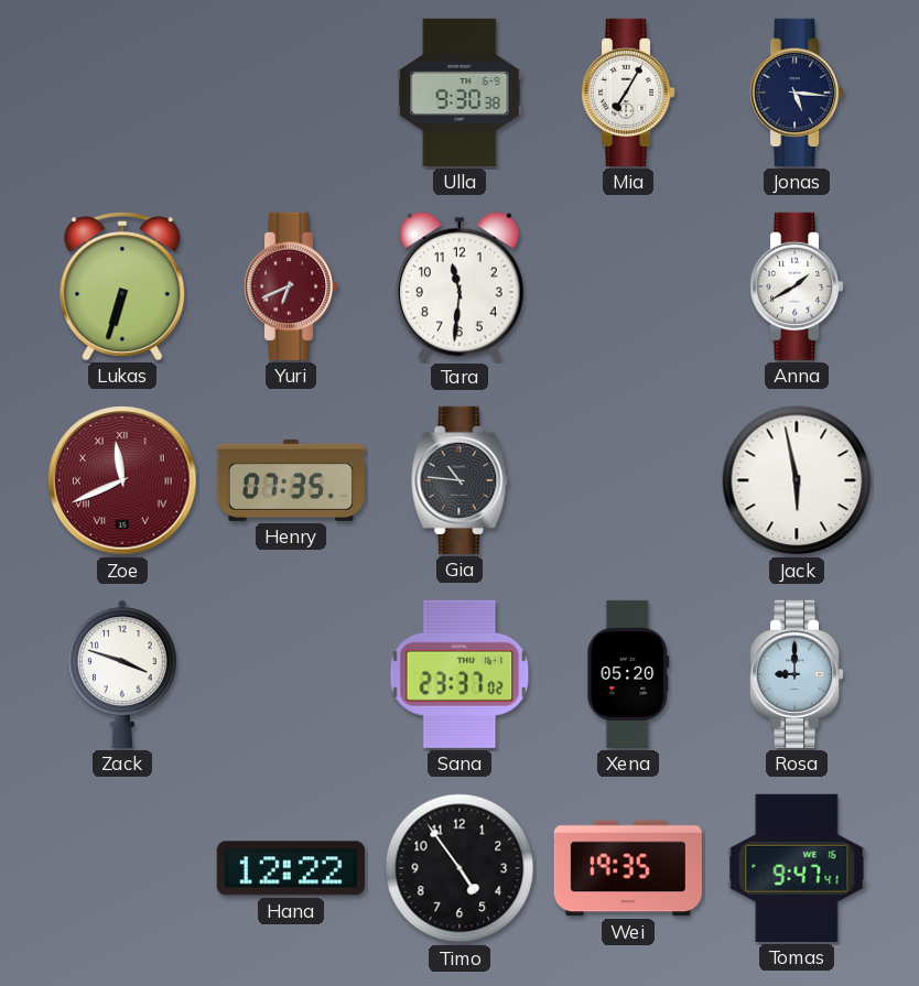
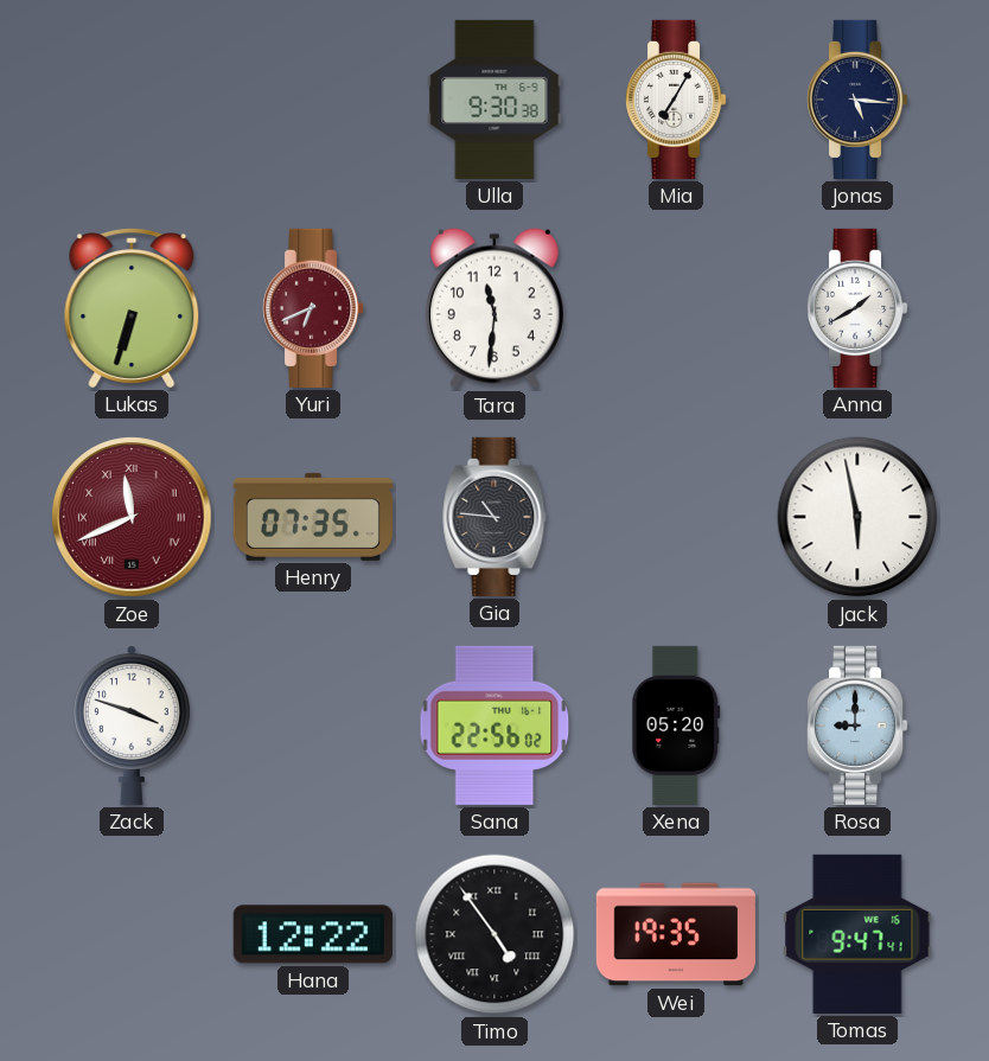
Sana: 23:37 -> 22:56
Timo numerals: Arabic -> Roman
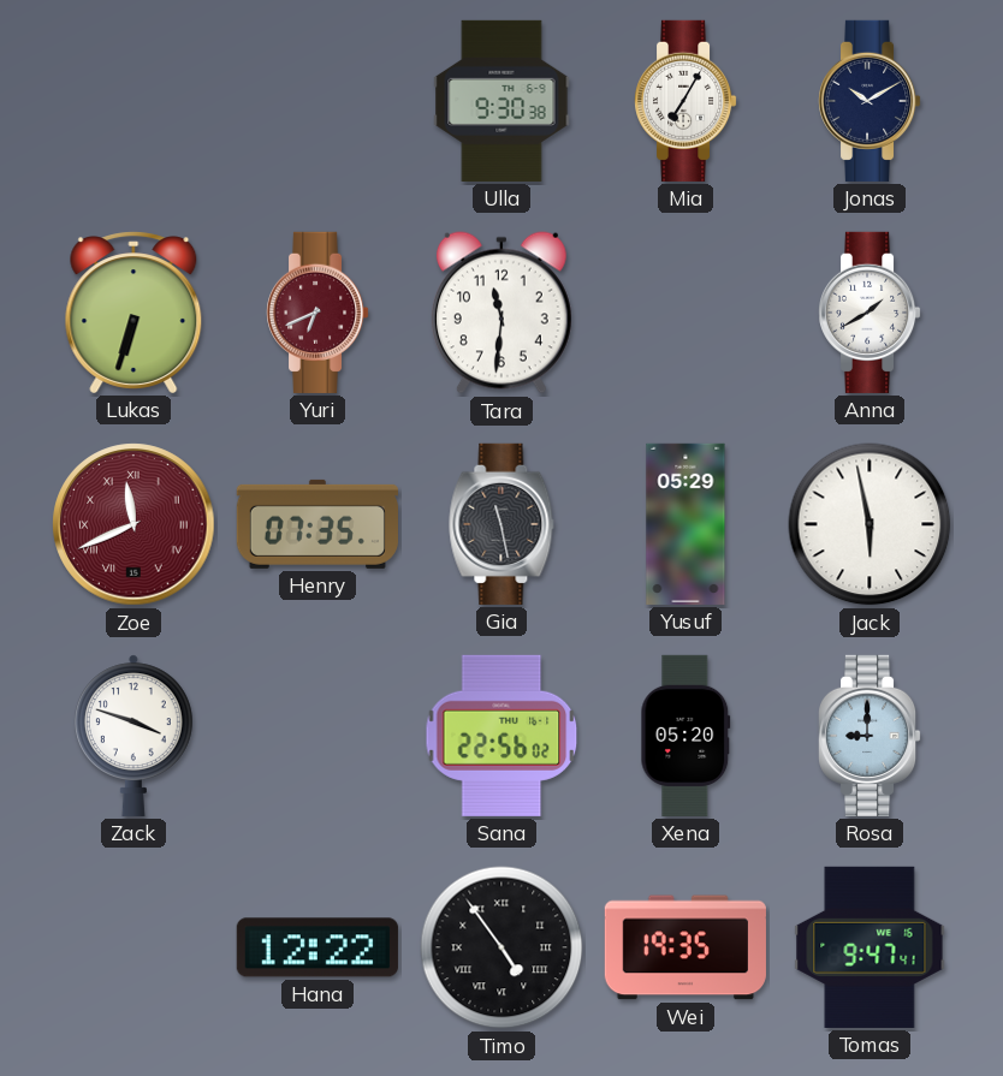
Jonas: 5:16 -> 10:10
Gia: 10:46 -> 11:28
Yusuf: none -> 05:29
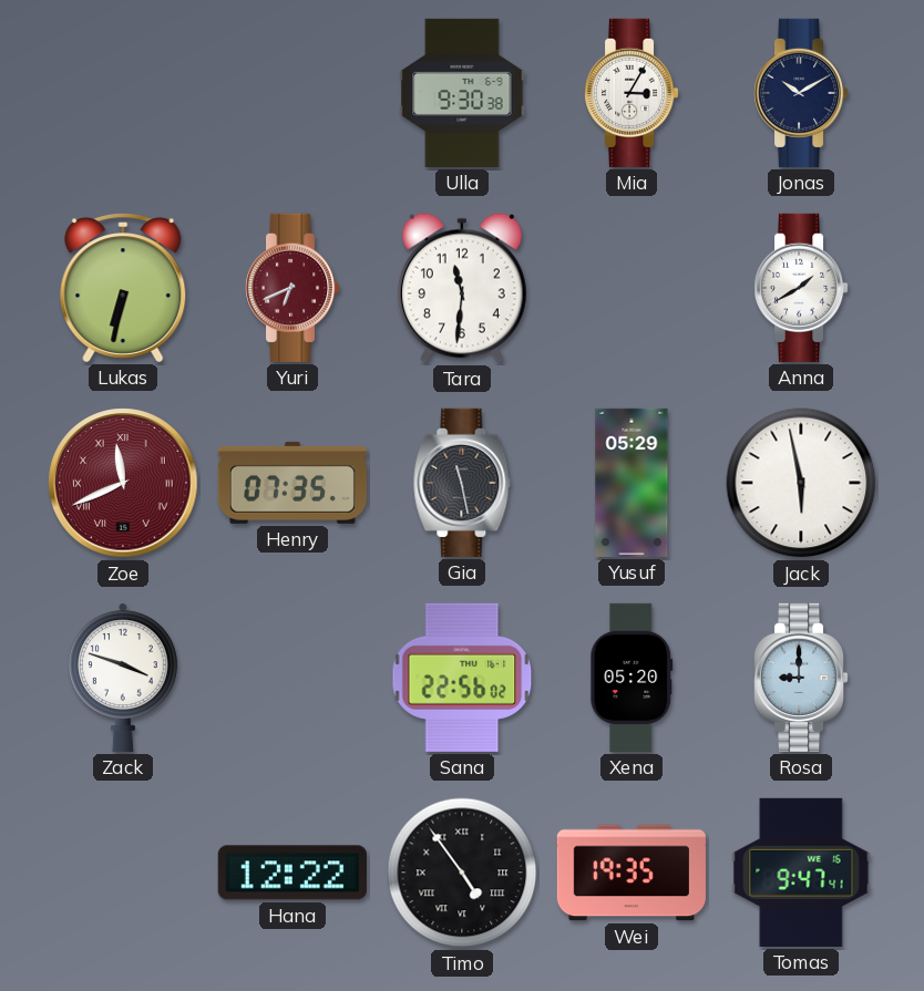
Mia: 7:05 -> 3:05
Lukas: 6:33 -> 6:32
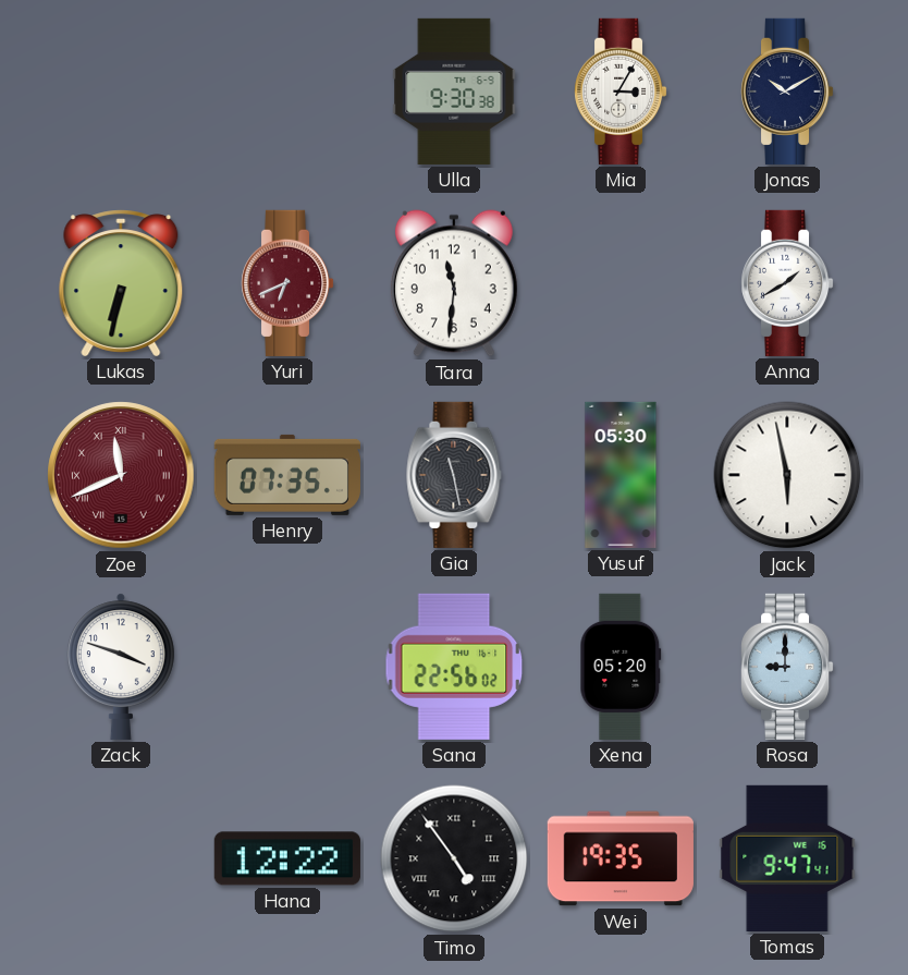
Yusuf: 05:29 -> 05:30
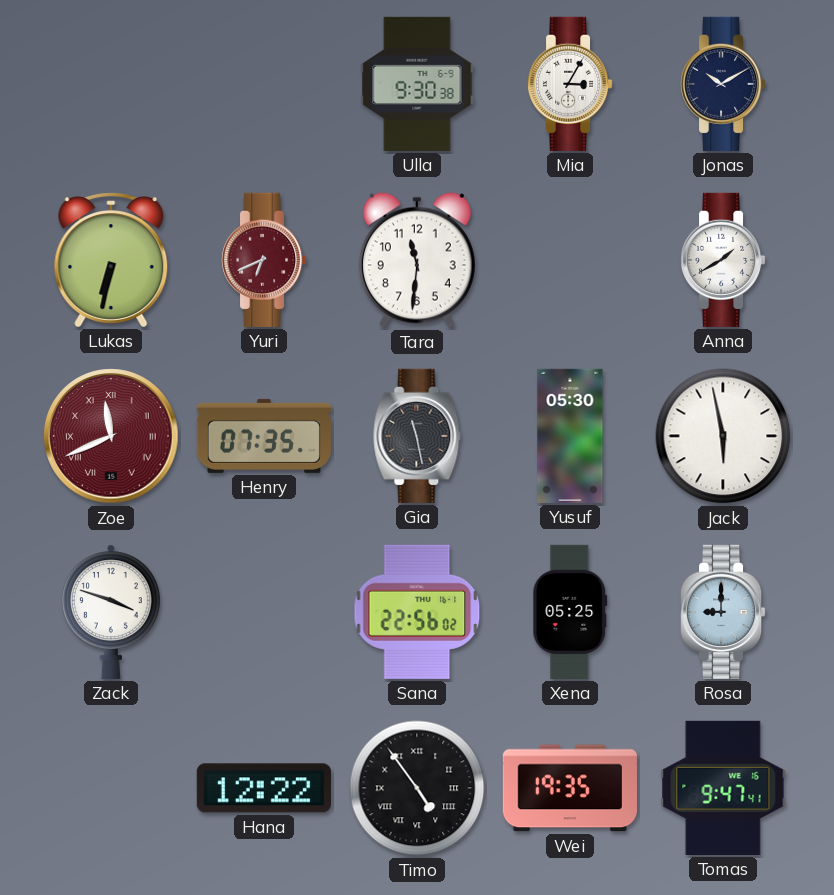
Xena: 05:20 -> 05:25
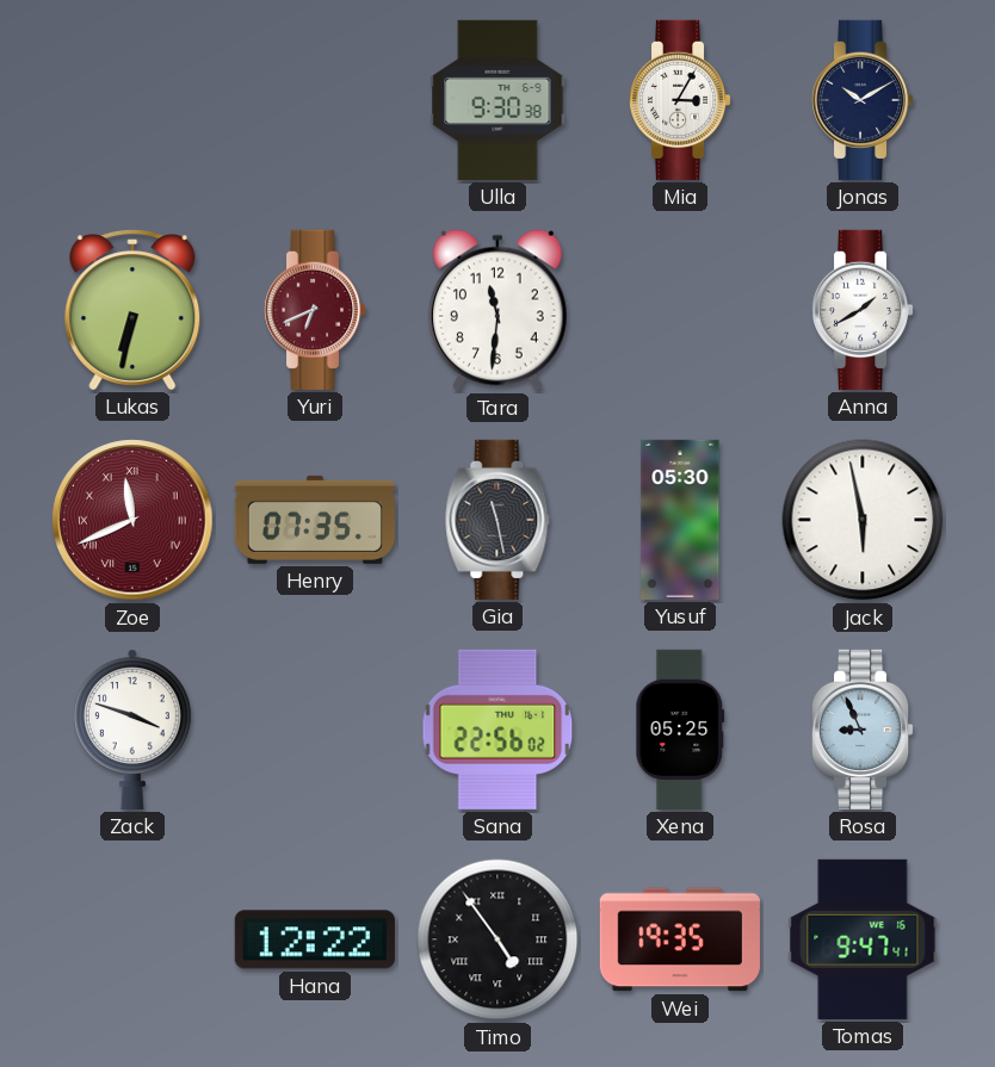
Rosa: 9:00 -> 8:56
